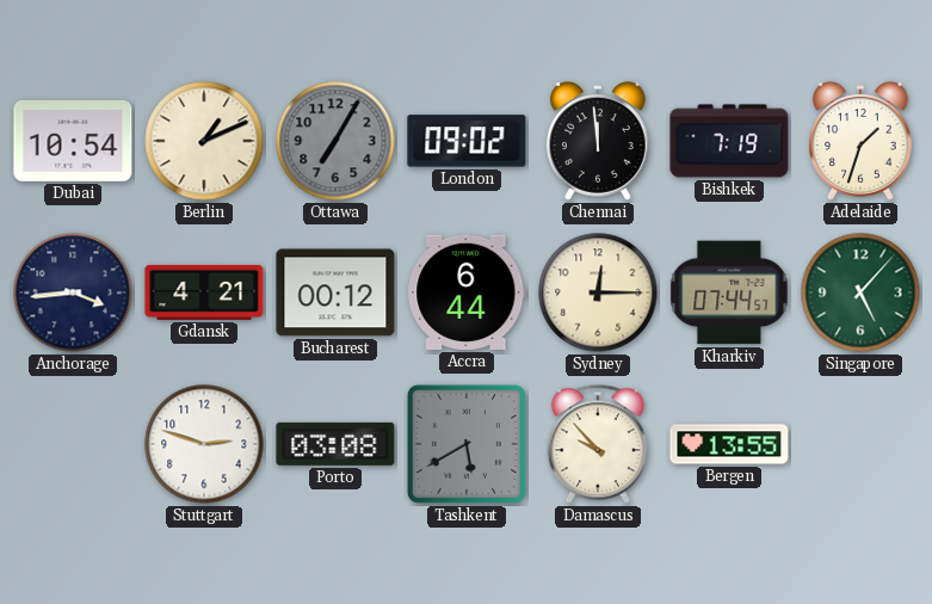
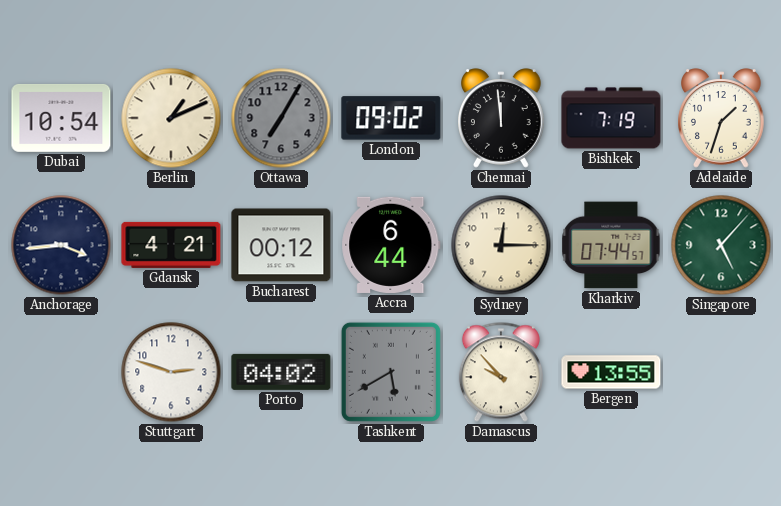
Porto: 03:08 -> 04:02
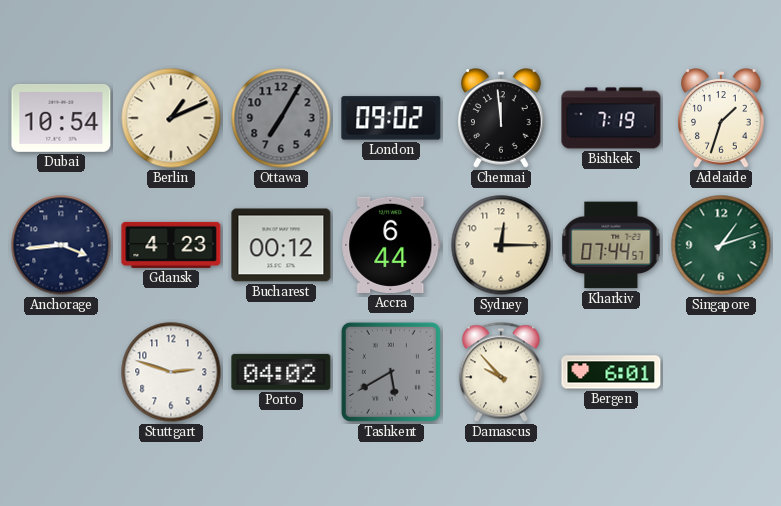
Gdansk: 4:21 -> 4:23
Singapore: 5:07 -> 1:12
Bergen: 13:55 -> 6:01
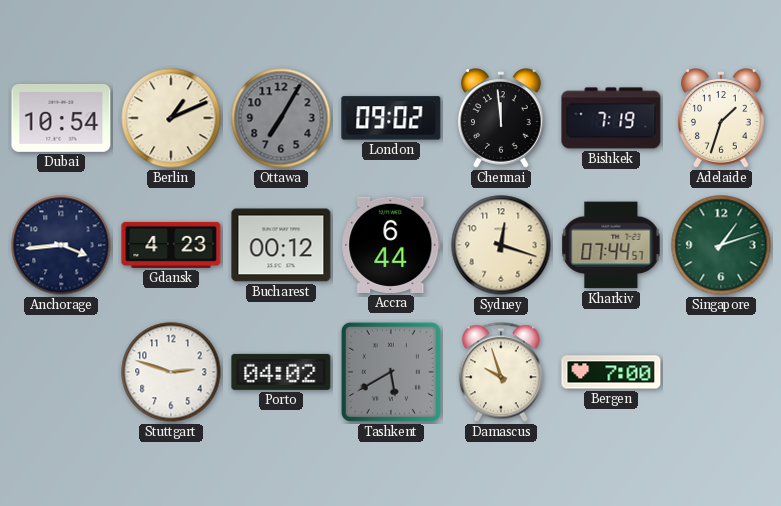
Sydney: 12:15 -> 12:18
Damascus: 9:53 -> 9:57
Bergen: 6:01 -> 7:00
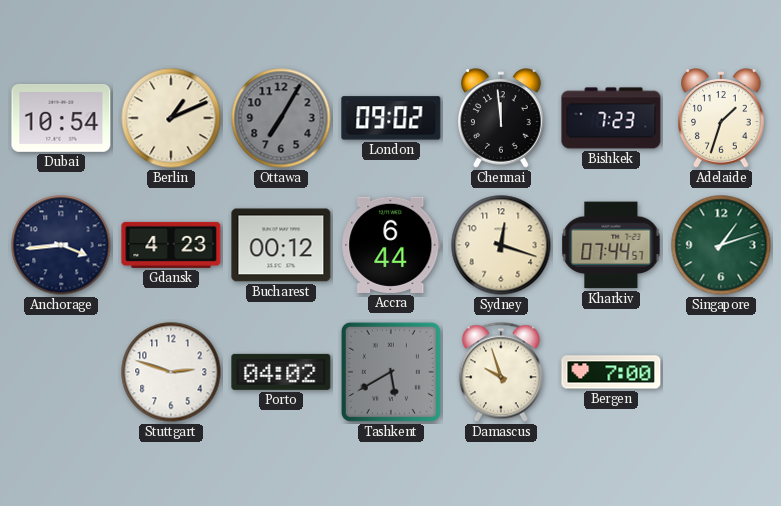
Bishkek: 7:19 -> 7:23
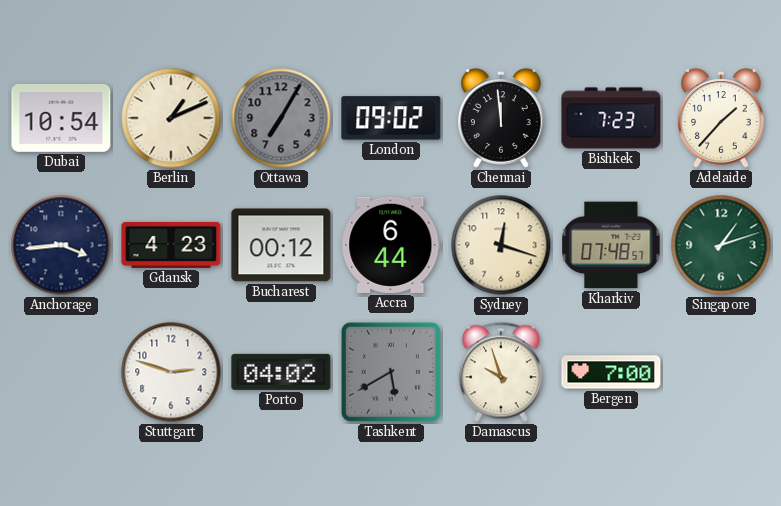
Adelaide: 1:33 -> 1:37
Kharkiv: 07:44 -> 07:48
